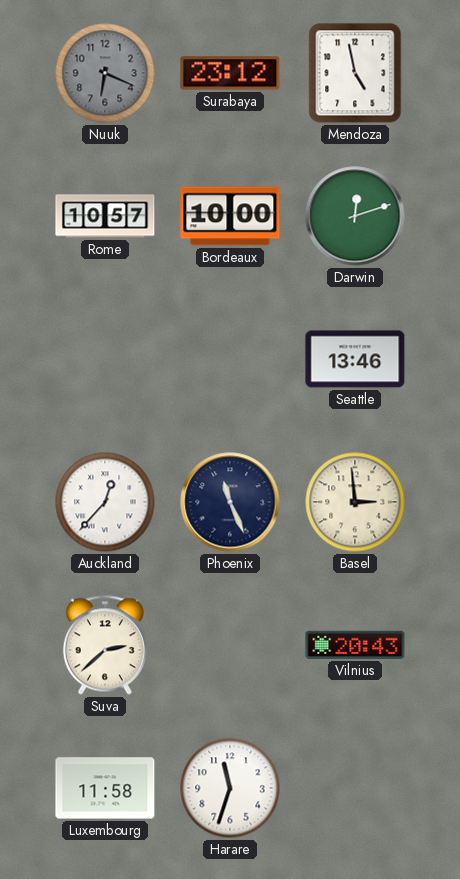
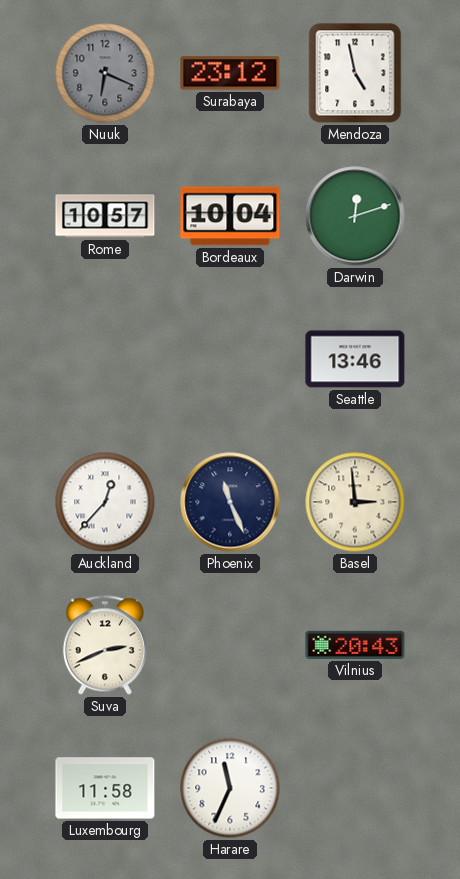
Bordeaux: 10:00 -> 10:04
Suva: 2:38 -> 2:41
Harare: 11:33 -> 11:34
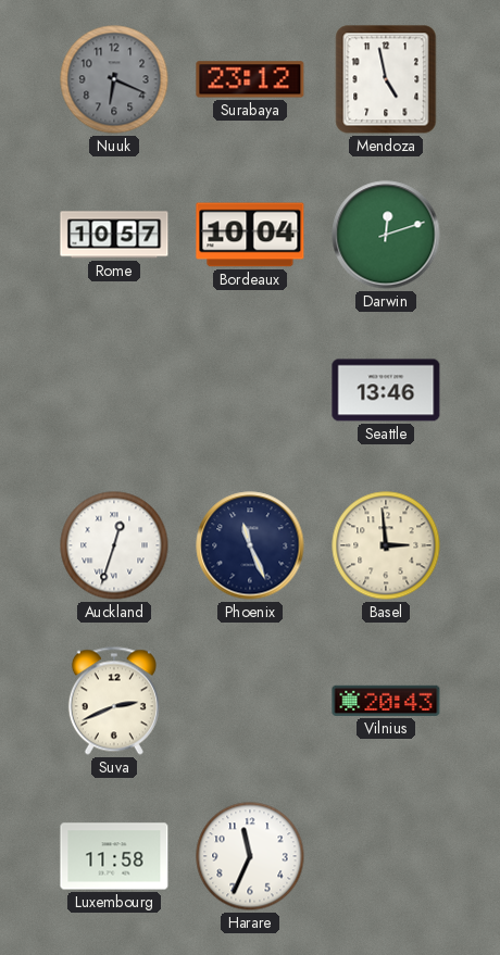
Auckland: 12:37 -> 12:33
